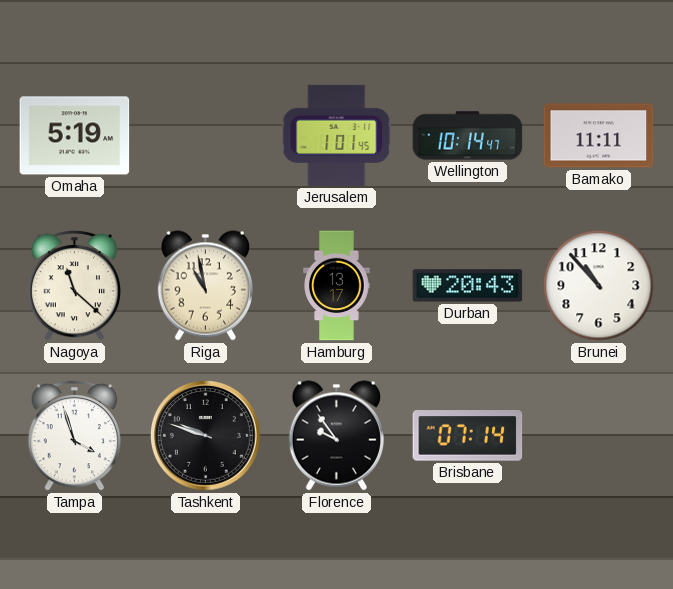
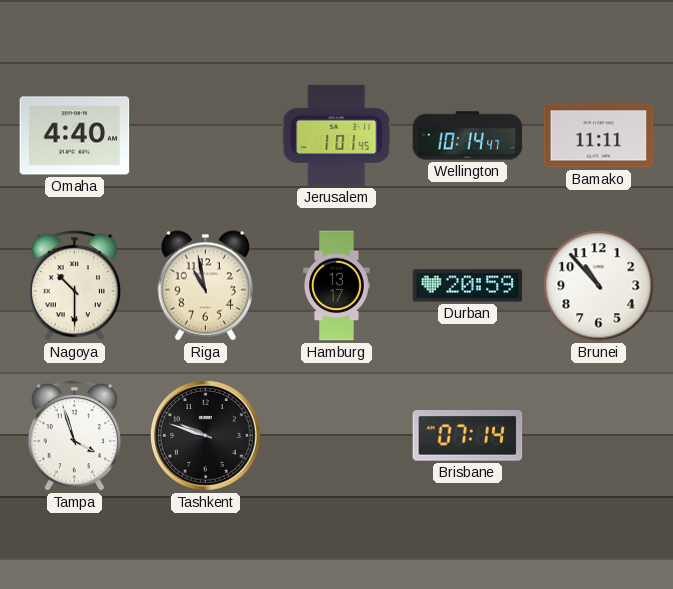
Omaha: 5:19 -> 4:40
Nagoya: 11:22 -> 10:30
Durban: 20:43 -> 20:59
Florence: 9:54 -> none
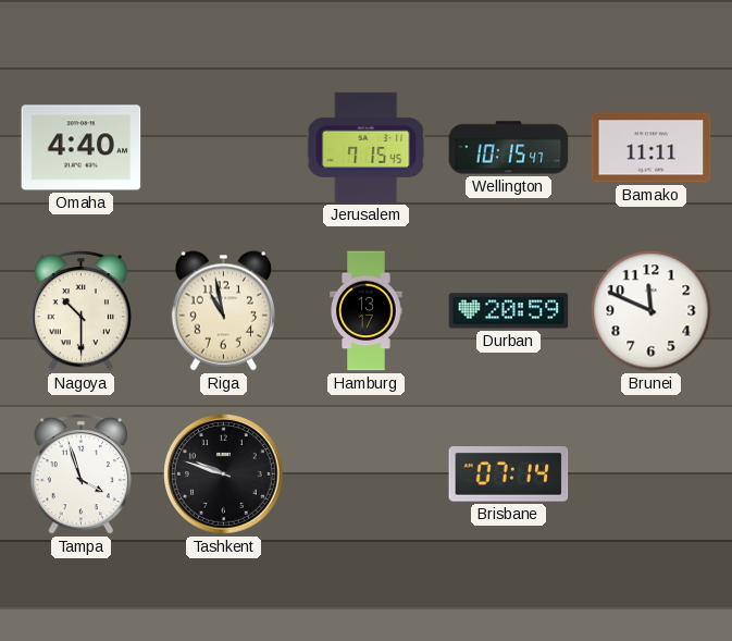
Jerusalem: 1:01 -> 7:15
Wellington: 10:14 -> 10:15
Brunei: 10:53 -> 11:49
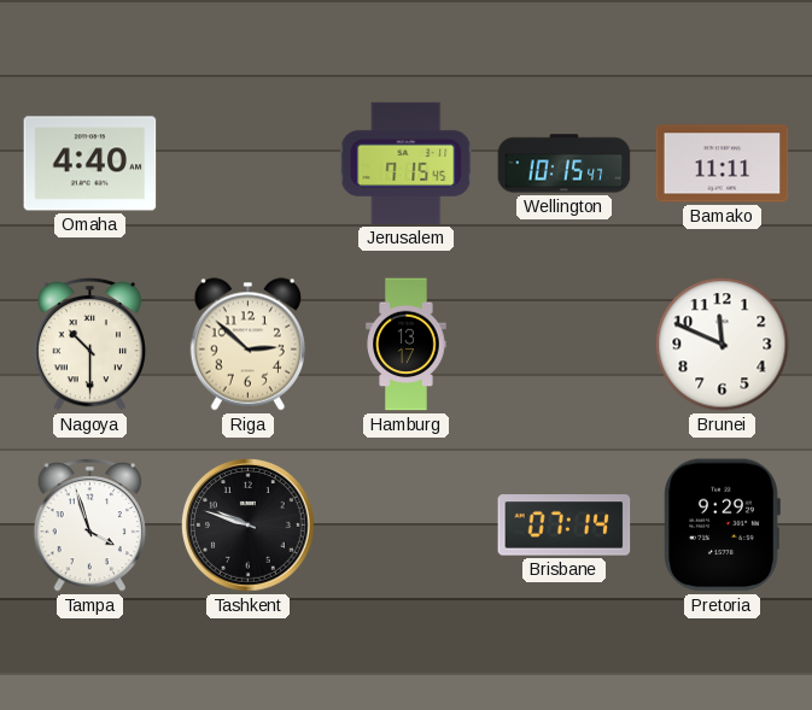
Riga: 10:58 -> 2:52
Durban: 20:59 -> none
Pretoria: none -> 9:29
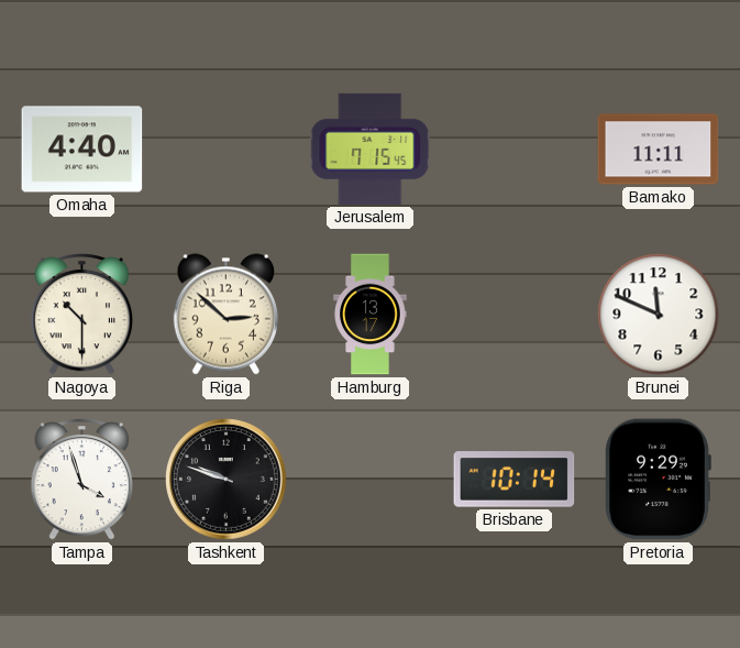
Wellington: 10:15 -> none
Brisbane: 07:14 -> 10:14
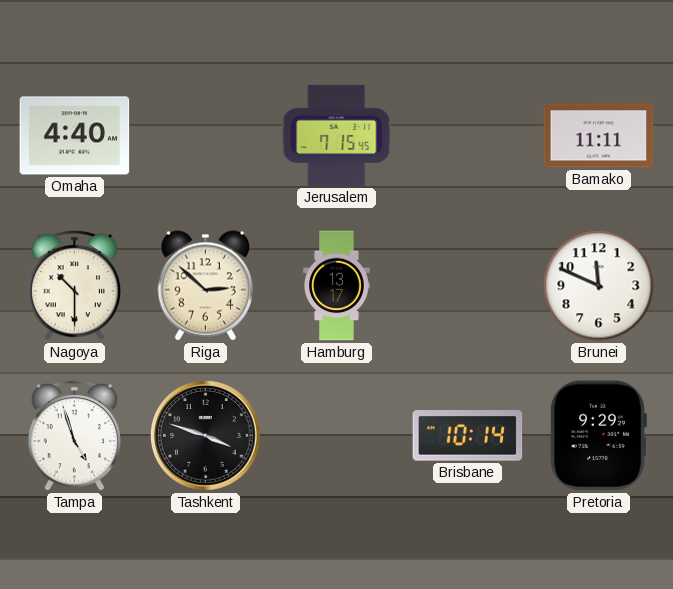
Tampa: 3:57 -> 4:57
Tashkent: 9:48 -> 3:48
